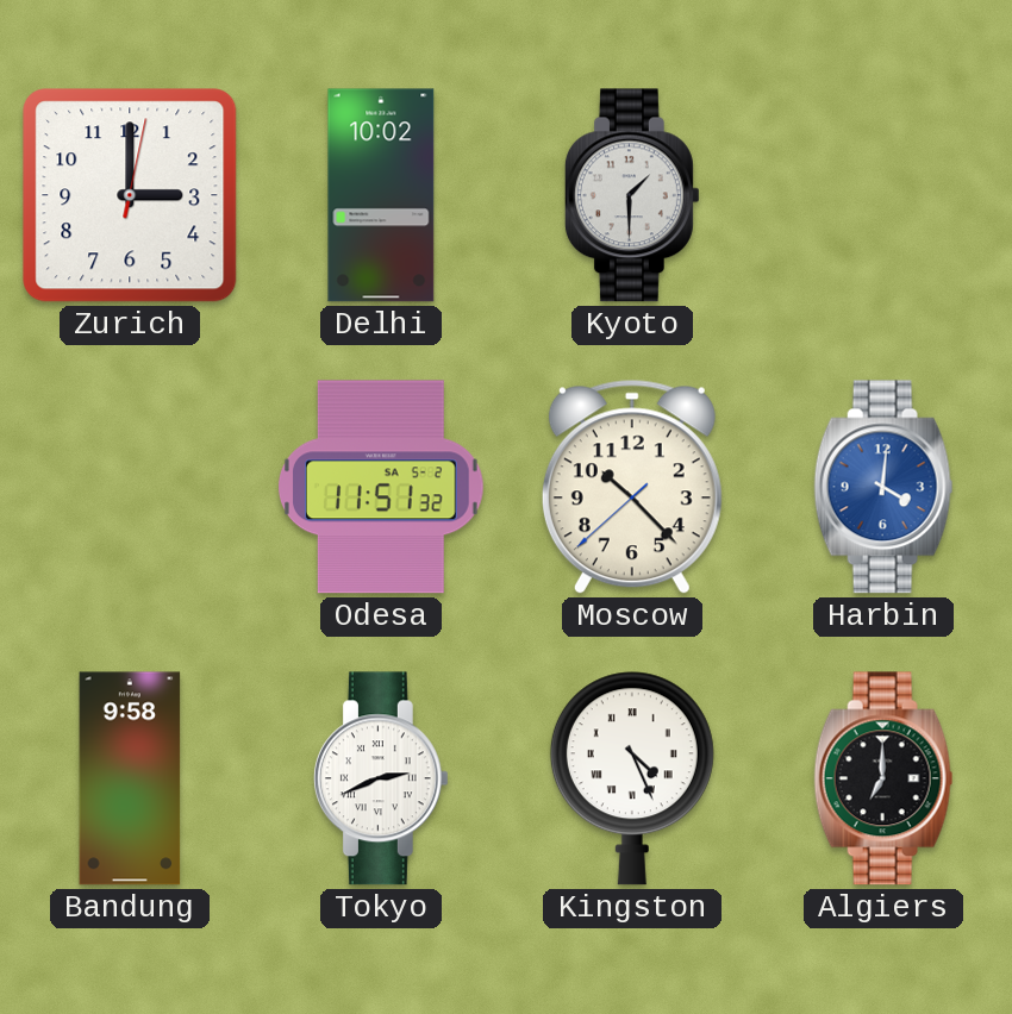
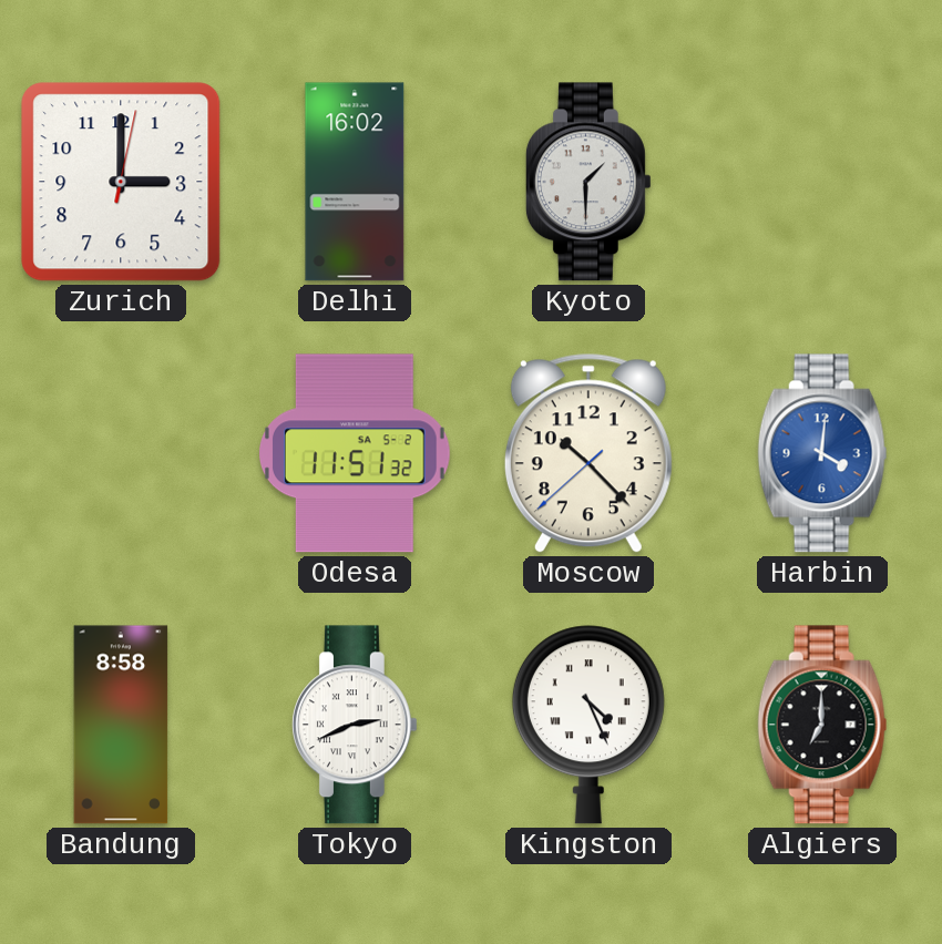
Delhi: 10:02 -> 16:02
Bandung: 9:58 -> 8:58
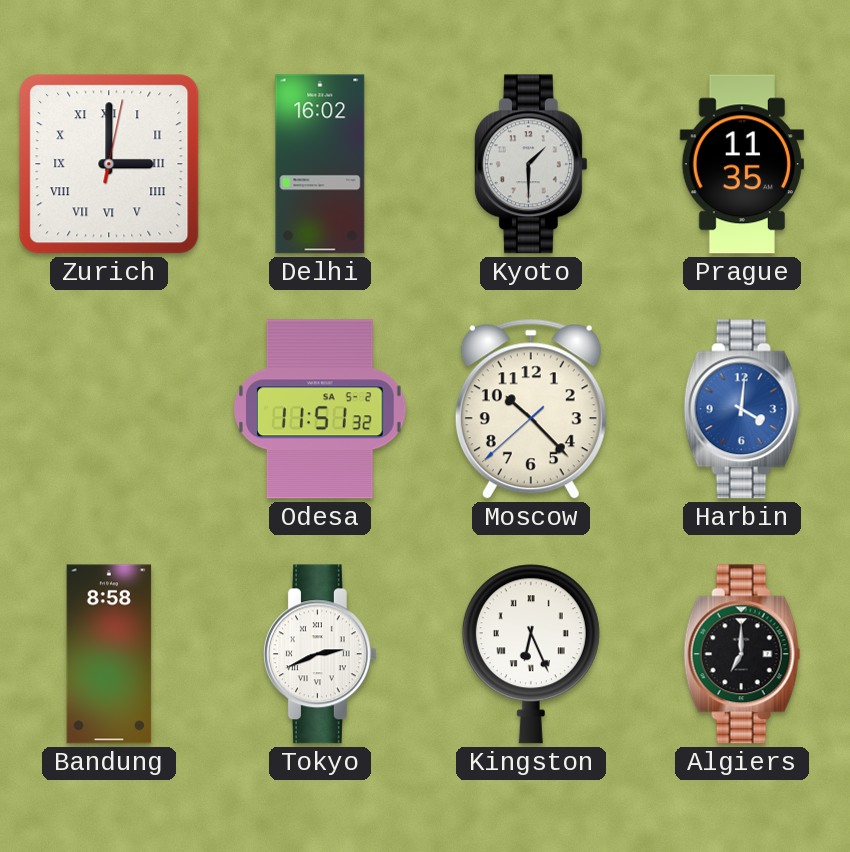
Zurich numerals: Arabic -> Roman
Prague: none -> 11:35
Kingston: 4:26 -> 6:26
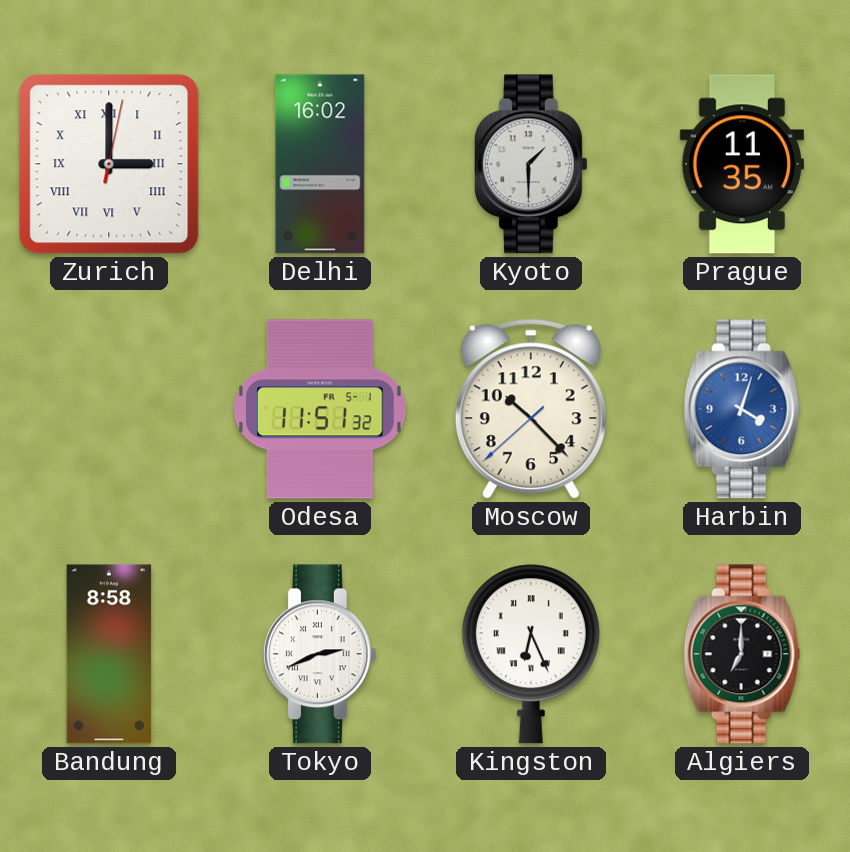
Odesa date: SA 5-2 -> FR 5-1
Harbin: 4:01 -> 4:03
